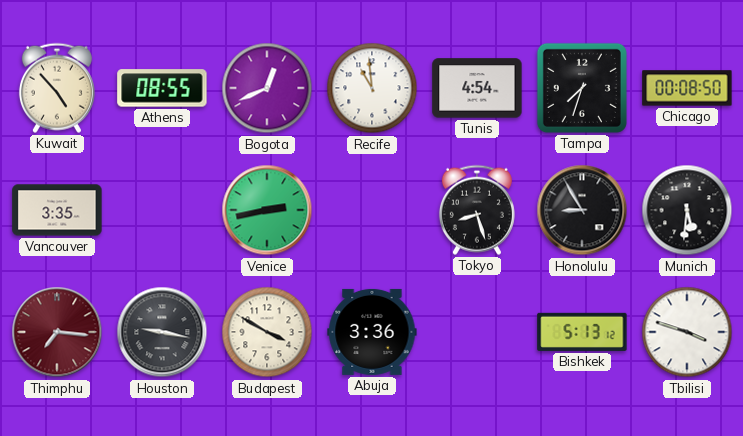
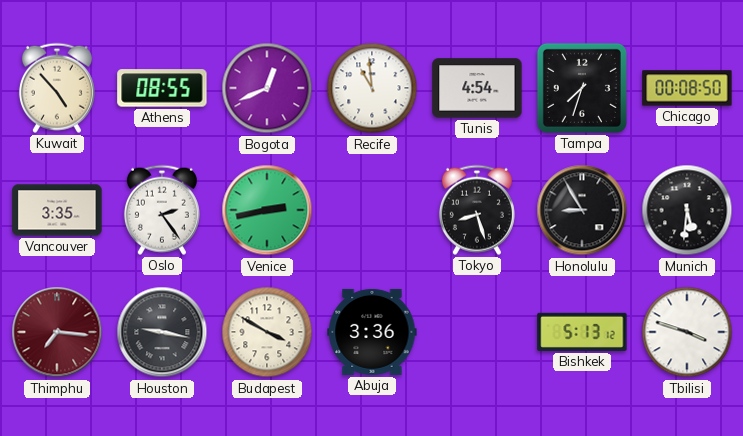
Oslo: none -> 2:24
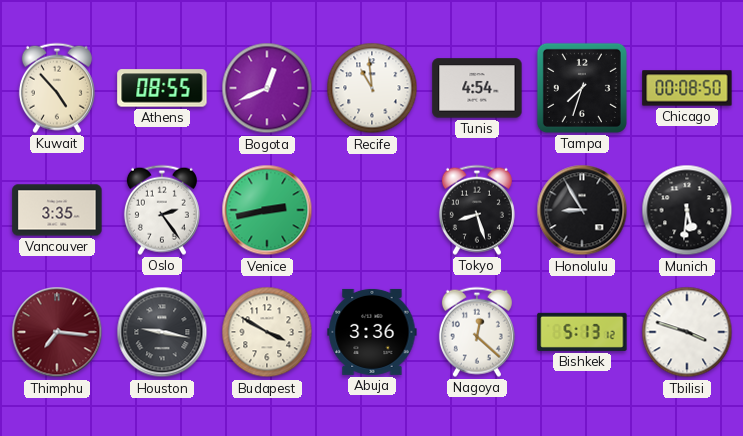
Nagoya: none -> 12:22
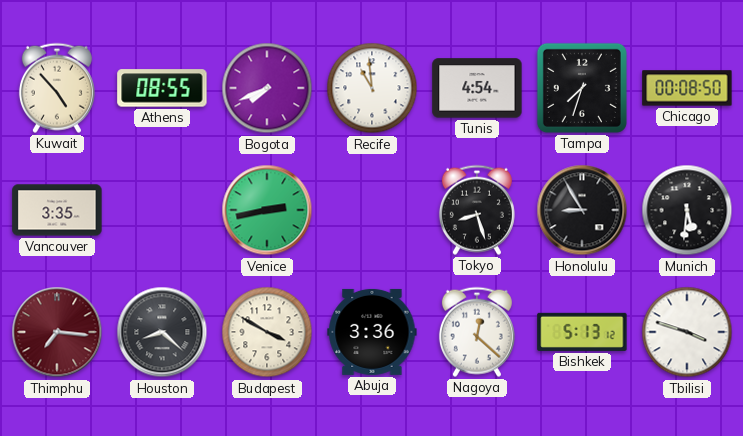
Bogota: 12:41 -> 7:41
Oslo: 2:24 -> none
Houston: 9:17 -> 8:22
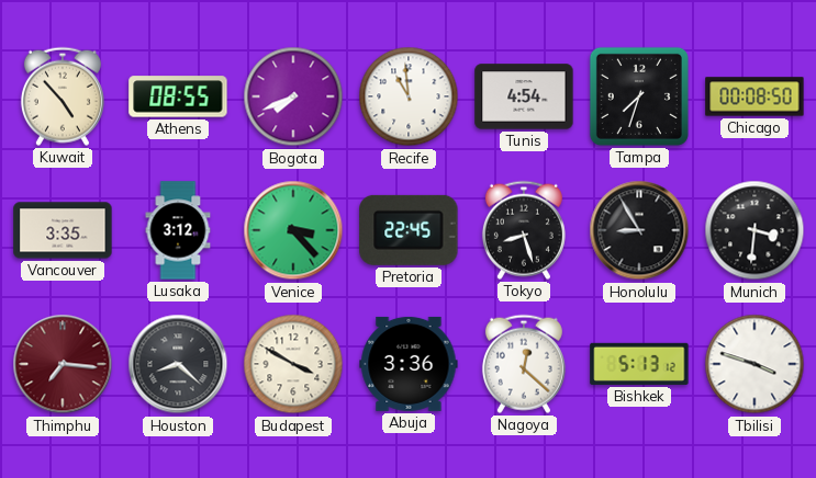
Lusaka: none -> 3:12
Venice: 2:43 -> 3:23
Pretoria: none -> 22:45
Munich: 5:31 -> 3:31
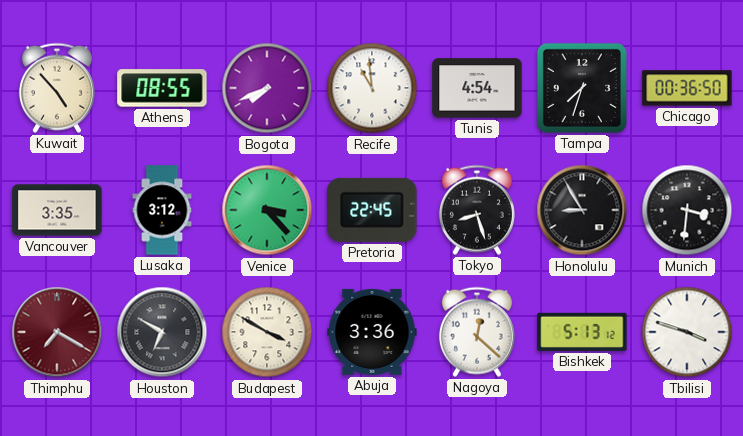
Chicago: 00:08 -> 00:36
Thimphu: 7:16 -> 7:20
Houston: 8:22 -> 6:50
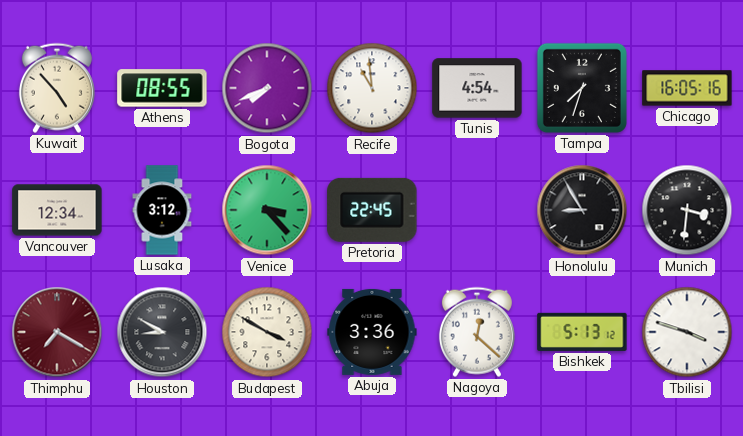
Chicago: 00:36 -> 16:05
Vancouver: 3:35 -> 12:34
Tokyo: 8:27 -> none
Houston: 6:50 -> 8:50
